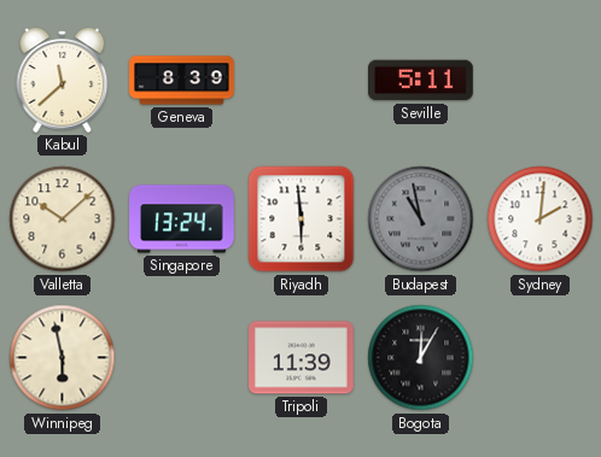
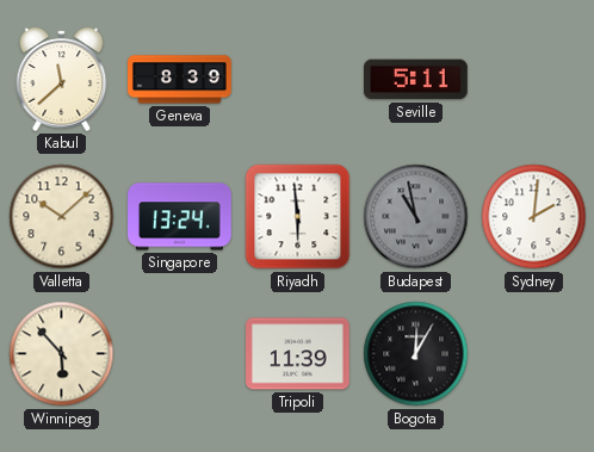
Winnipeg: 5:58 -> 5:53
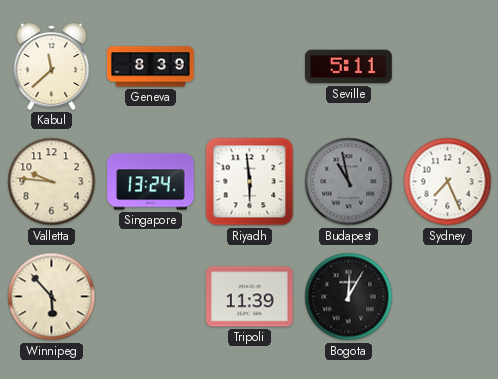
Valletta: 10:08 -> 9:46
Sydney: 2:01 -> 7:26
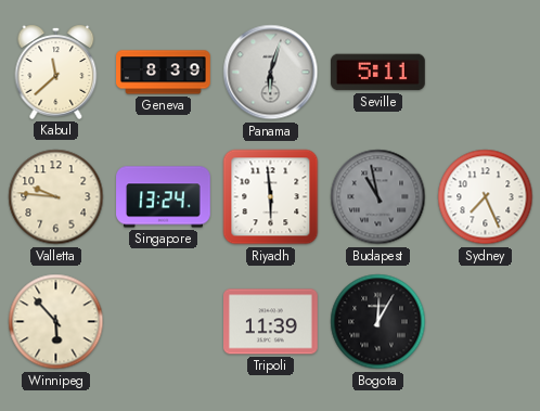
Panama: none -> 6:03
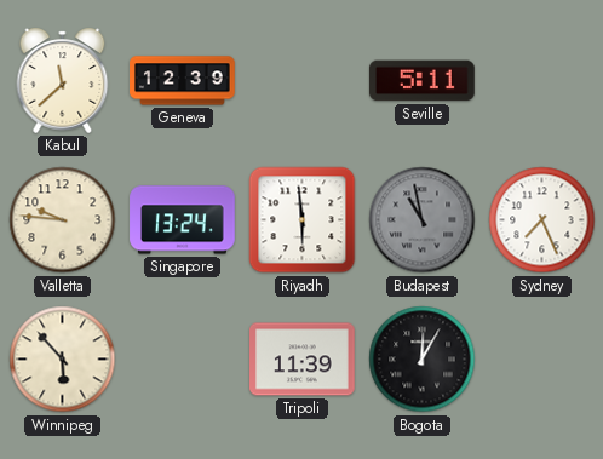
Geneva: 8:39 -> 12:39
Panama: 6:03 -> none
